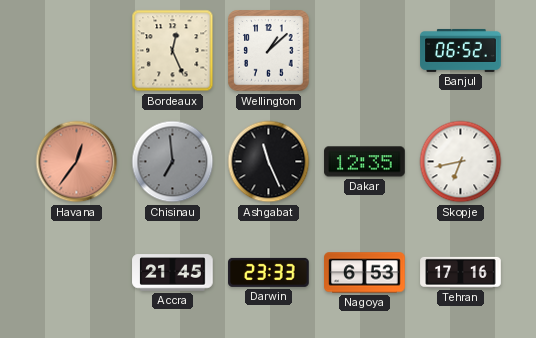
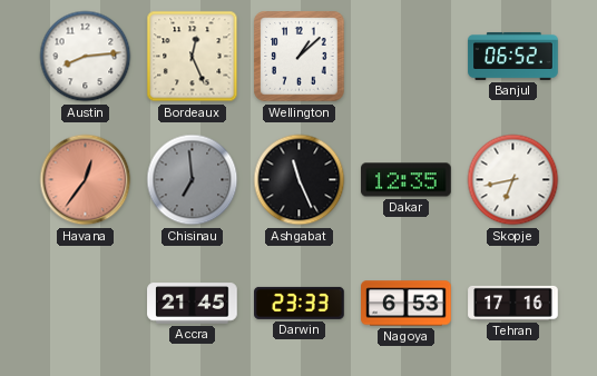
Austin: none -> 8:14
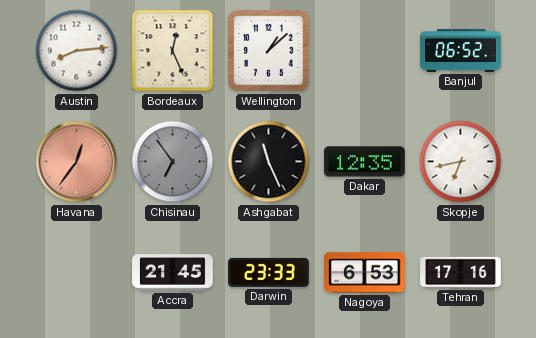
Chisinau: 6:59 -> 6:54
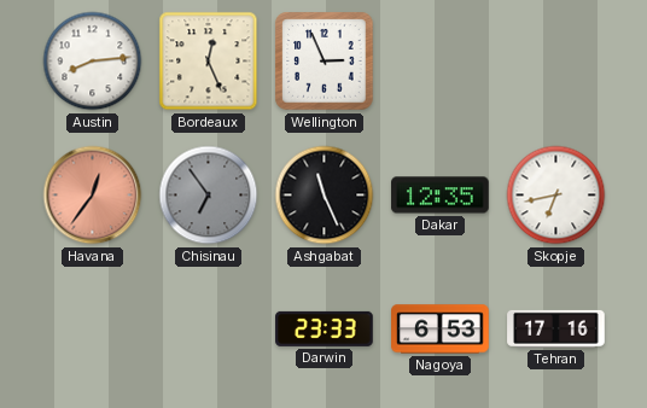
Wellington: 1:08 -> 2:56
Banjul: 06:52 -> none
Accra: 21:45 -> none
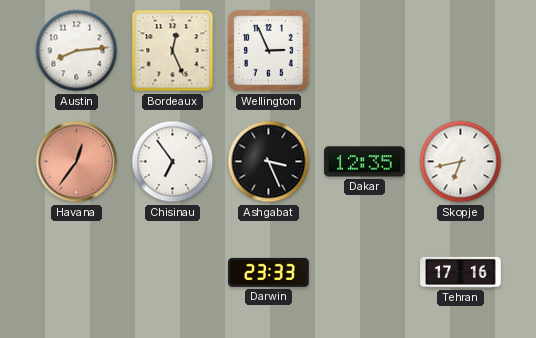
Chisinau dial: grey -> white
Ashgabat: 11:26 -> 3:26
Nagoya: 6:53 -> none
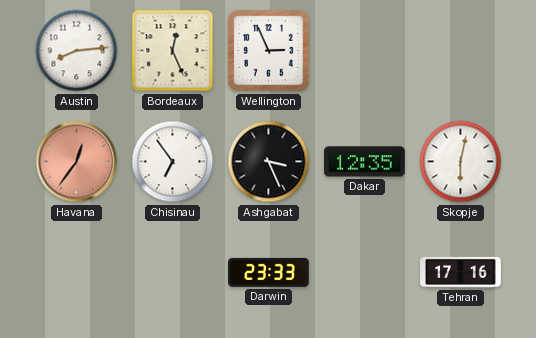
Skopje: 6:43 -> 6:02
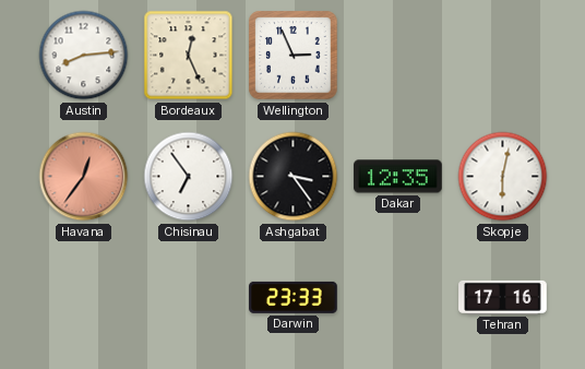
Ashgabat: 3:26 -> 3:24
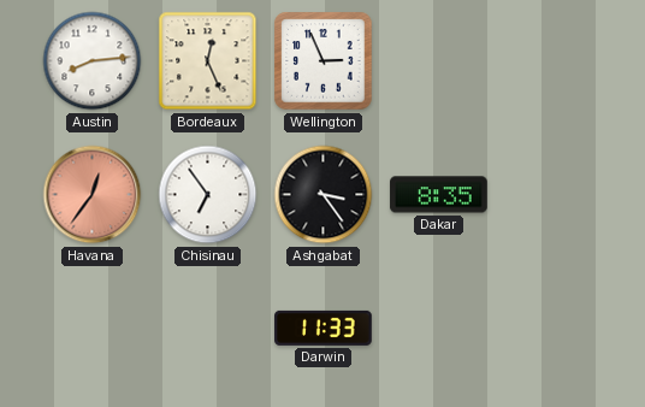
Dakar: 12:35 -> 8:35
Skopje: 6:02 -> none
Darwin: 23:33 -> 11:33
Tehran: 17:16 -> none
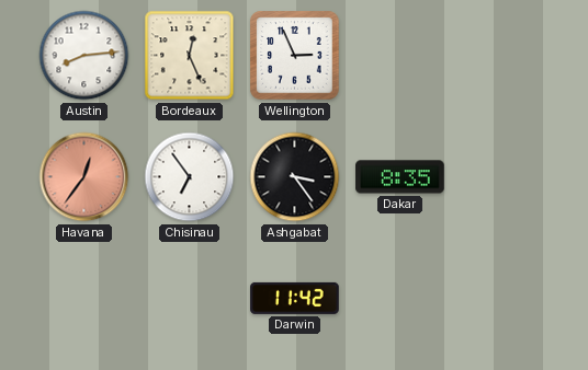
Darwin: 11:33 -> 11:42
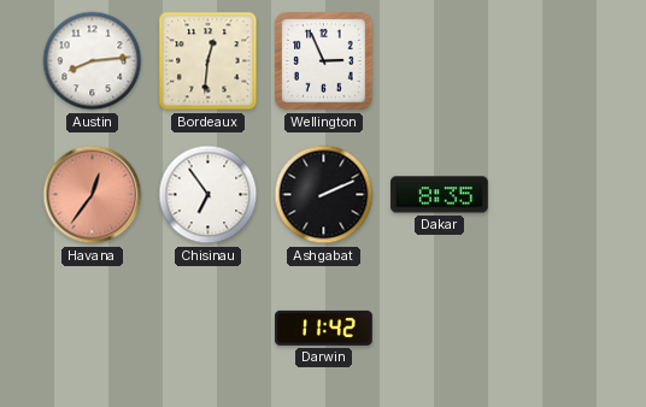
Bordeaux: 12:26 -> 12:31
Ashgabat: 3:24 -> 2:11
